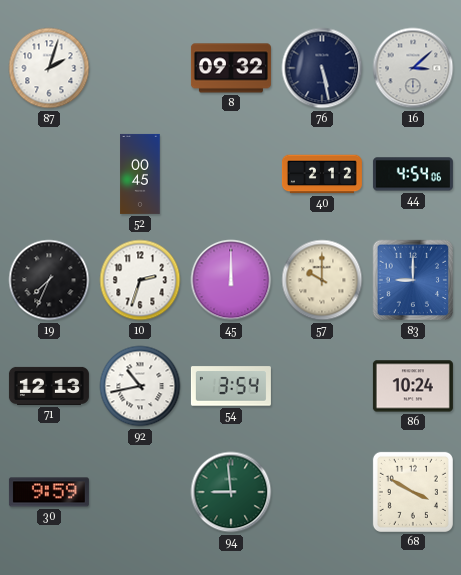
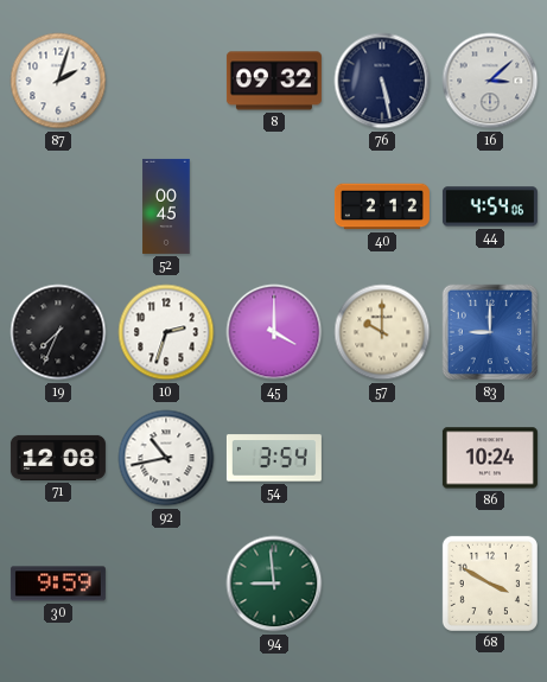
45: 12:00 -> 4:00
71: 12:13 -> 12:08
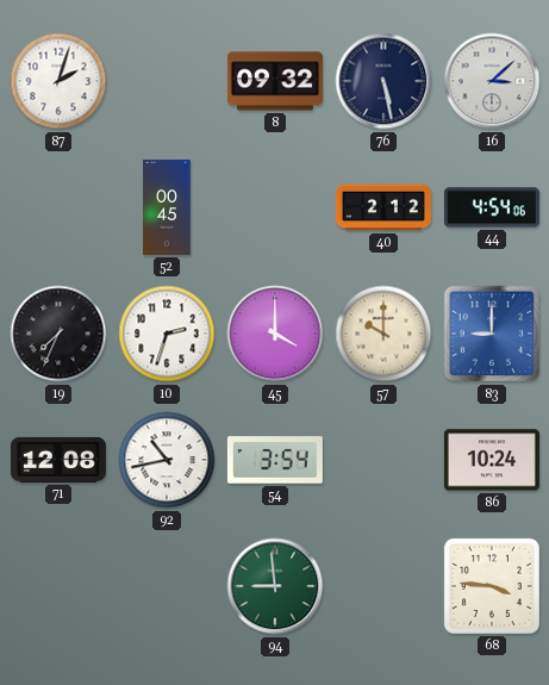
30: 9:59 -> none
68: 3:50 -> 3:46
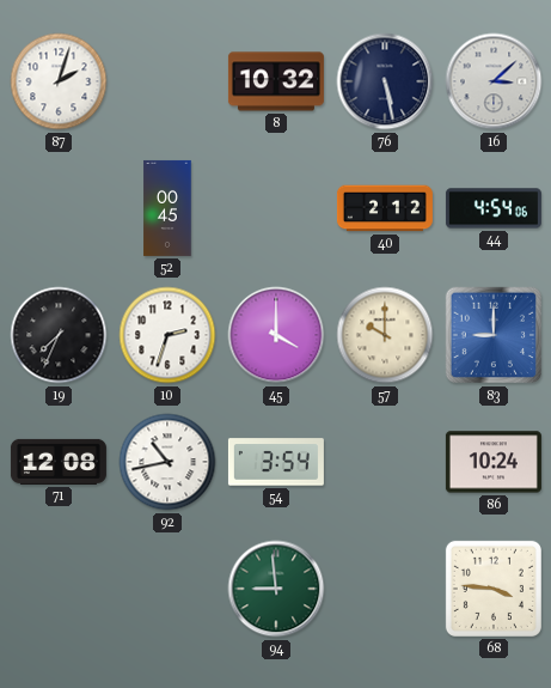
8: 09:32 -> 10:32
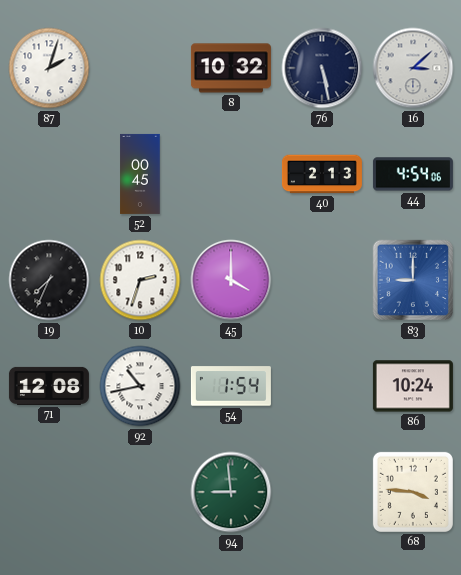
40: 2:12 -> 2:13
57: 10:00 -> none
54: 3:54 -> 1:54
